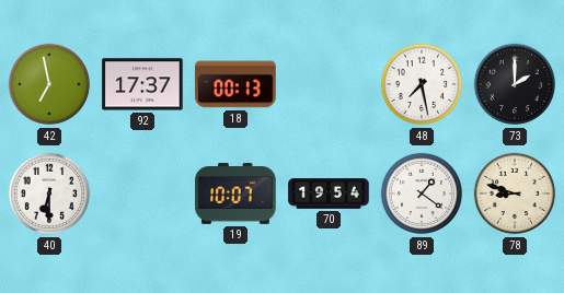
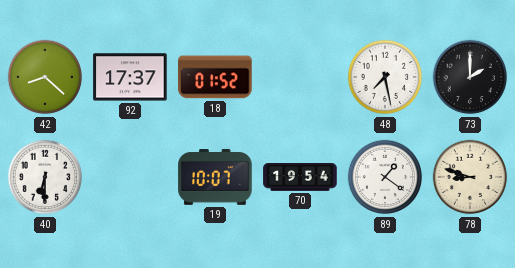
42: 6:58 -> 8:22
18: 00:13 -> 01:52
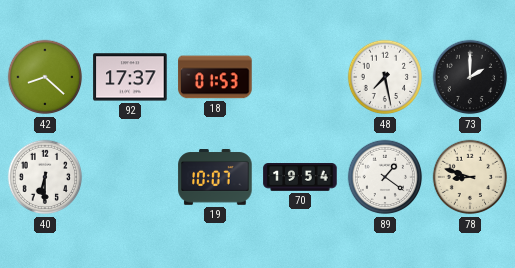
18: 01:52 -> 01:53
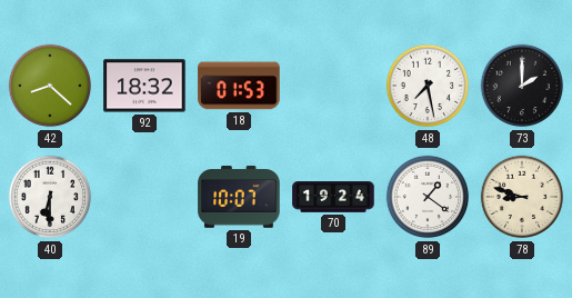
92: 17:37 -> 18:32
70: 19:54 -> 19:24
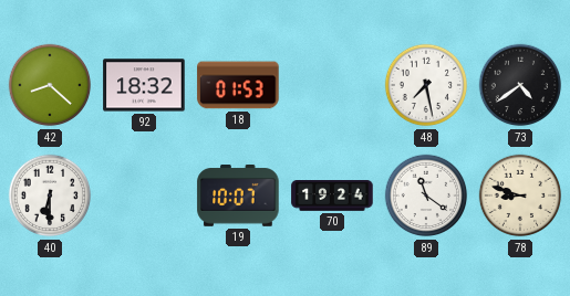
73: 2:00 -> 4:39
89: 1:21 -> 11:21
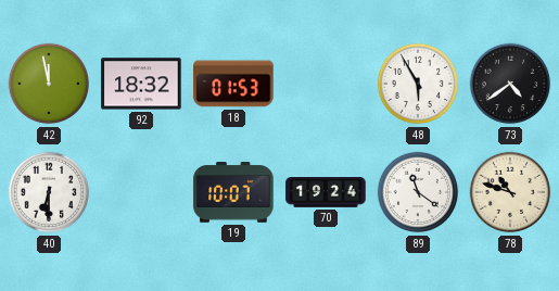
42: 8:22 -> 11:58
48: 7:28 -> 5:55
78: 8:48 -> 10:48
